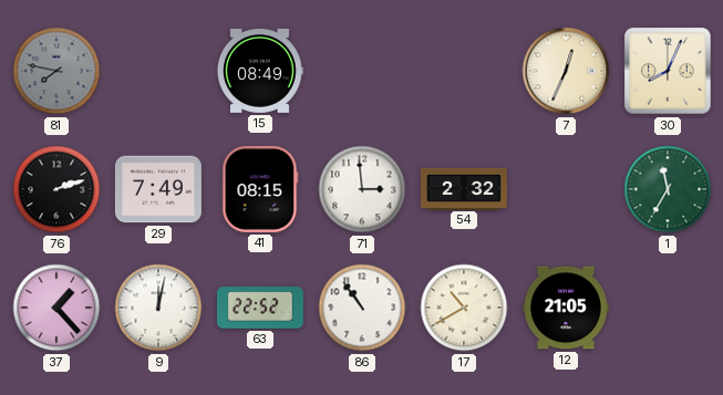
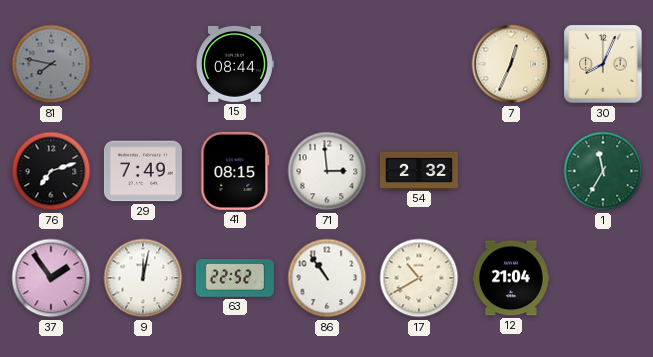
15: 08:49 -> 08:44
76: 2:12 -> 7:12
37: 1:23 -> 1:54
12: 21:05 -> 21:04
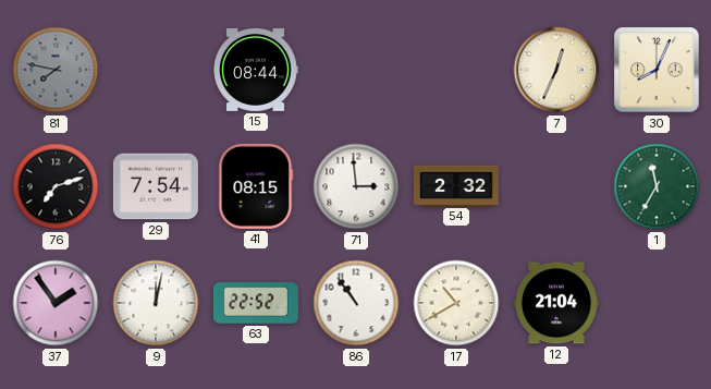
29: 7:49 -> 7:54
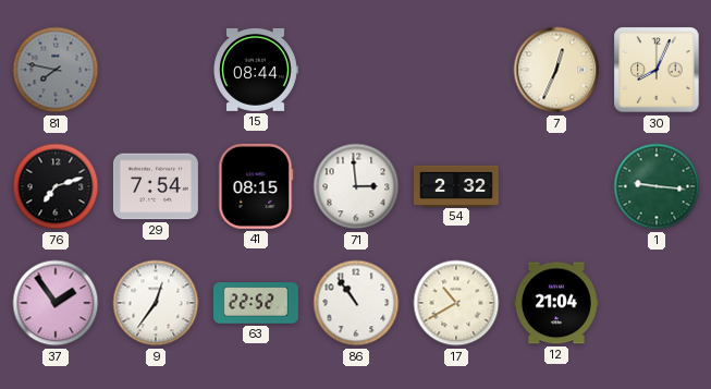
1: 11:35 -> 9:16
9: 12:02 -> 12:36
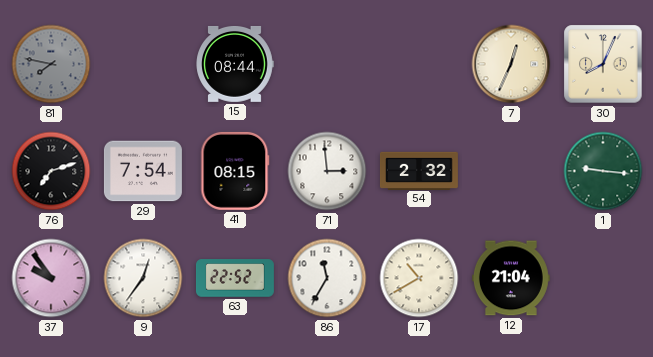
37: 1:54 -> 9:54
86: 10:54 -> 11:35
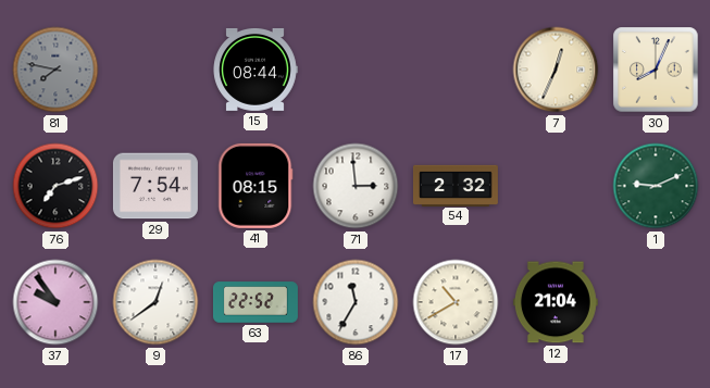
1: 9:16 -> 9:11
9: 12:36 -> 12:39
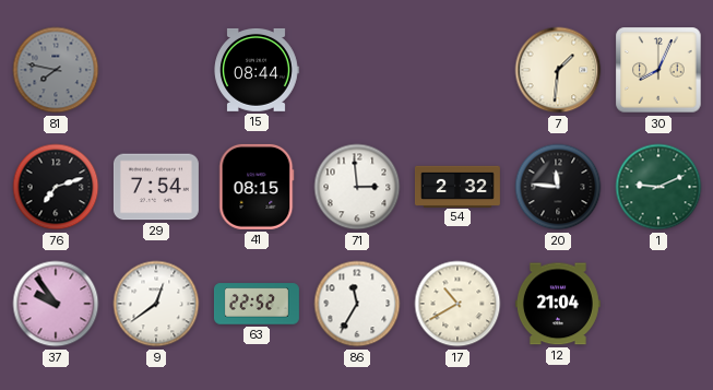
7: 12:34 -> 1:31
20: none -> 11:46
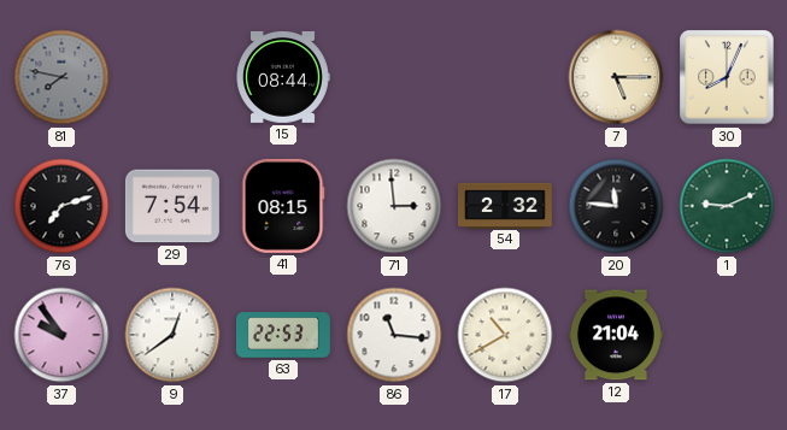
7: 1:31 -> 5:15
63: 22:52 -> 22:53
86: 11:35 -> 11:16
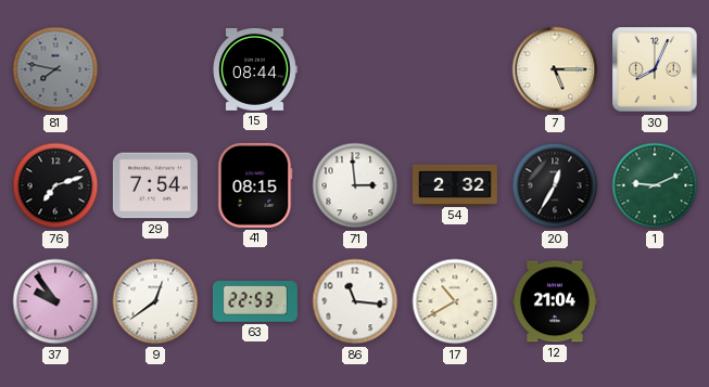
20: 11:46 -> 12:35
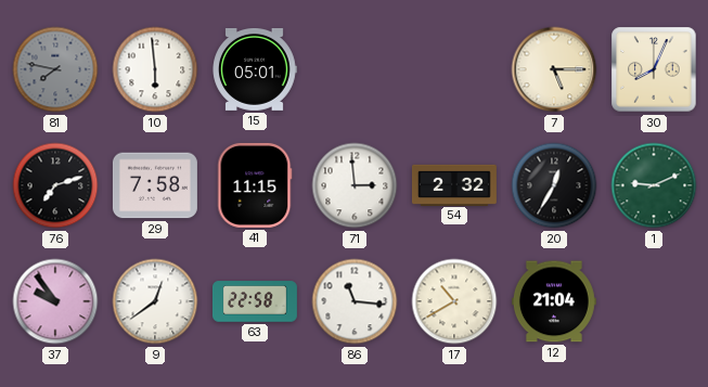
10: none -> 5:59
15: 08:44 -> 05:01
29: 7:54 -> 7:58
41: 08:15 -> 11:15
63: 22:53 -> 22:58
